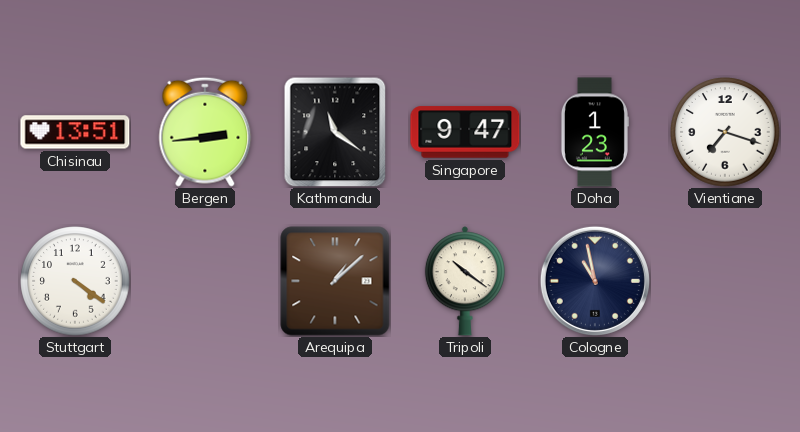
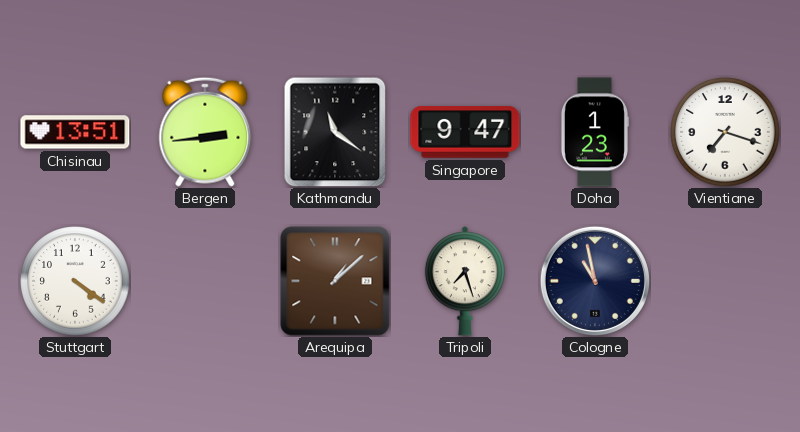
Tripoli: 10:21 -> 7:27
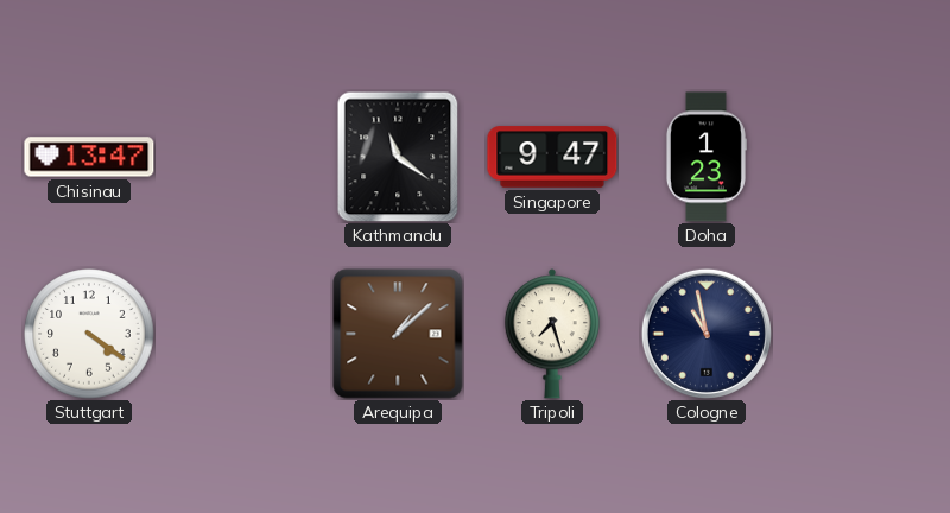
Chisinau: 13:51 -> 13:47
Bergen: 2:44 -> none
Vientiane: 7:18 -> none
